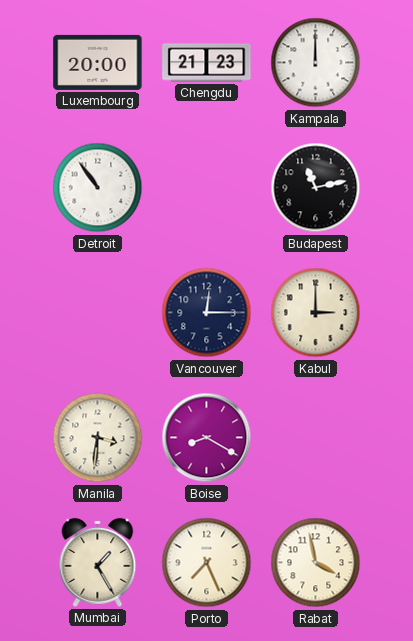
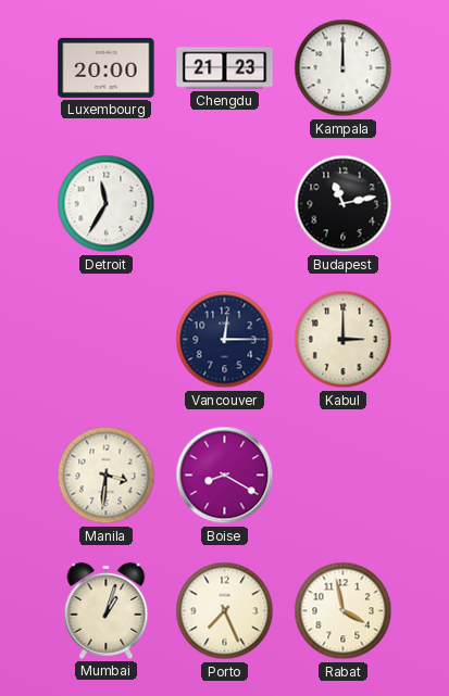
Detroit: 10:54 -> 11:35
Mumbai: 1:25 -> 1:03
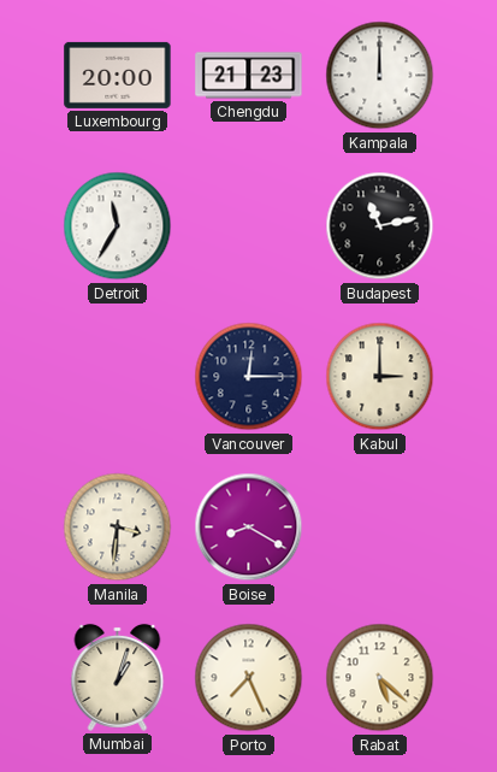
Rabat: 3:58 -> 5:22
